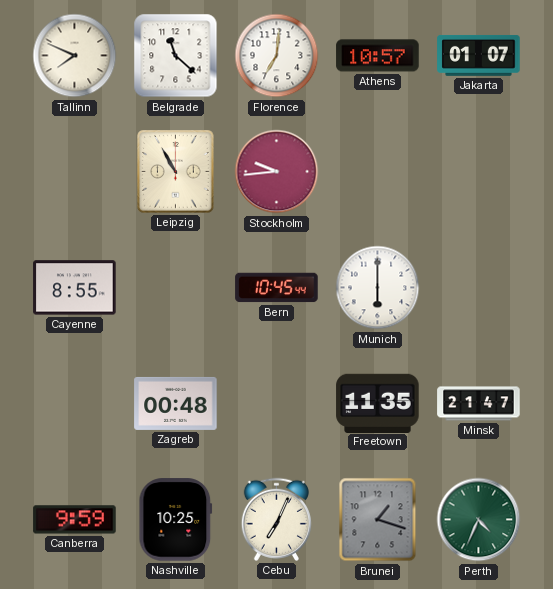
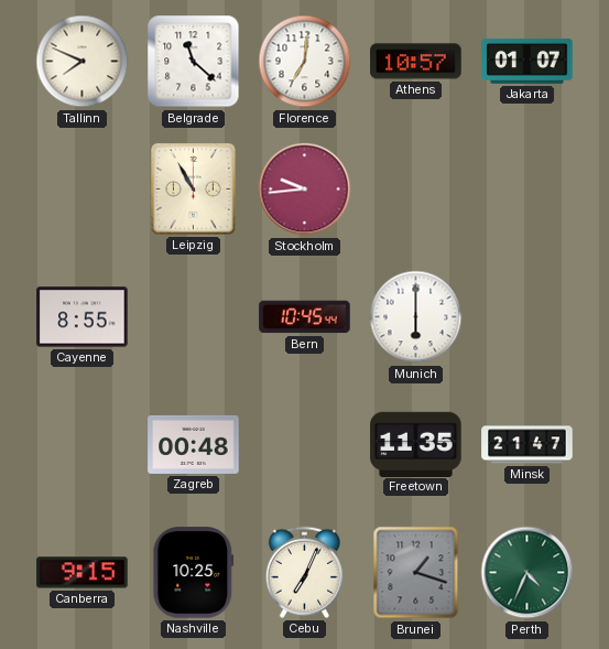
Canberra: 9:59 -> 9:15
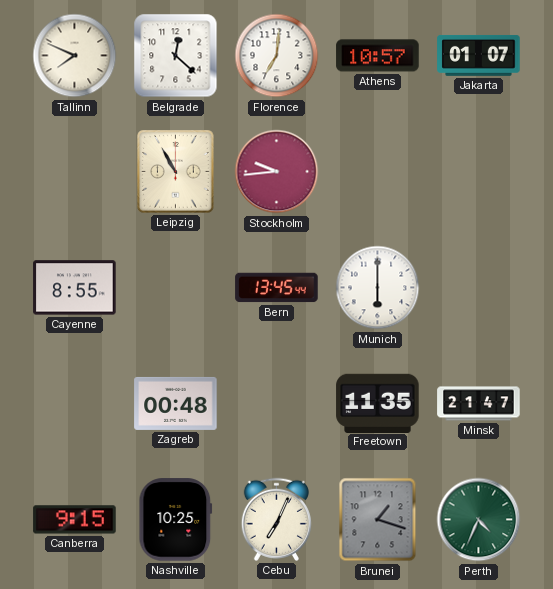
Belgrade: 11:22 -> 12:22
Bern: 10:45 -> 13:45
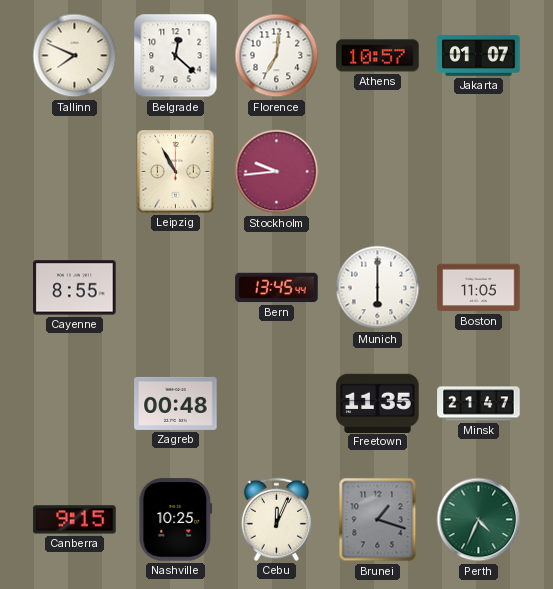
Boston: none -> 11:05
Cebu: 7:04 -> 12:04
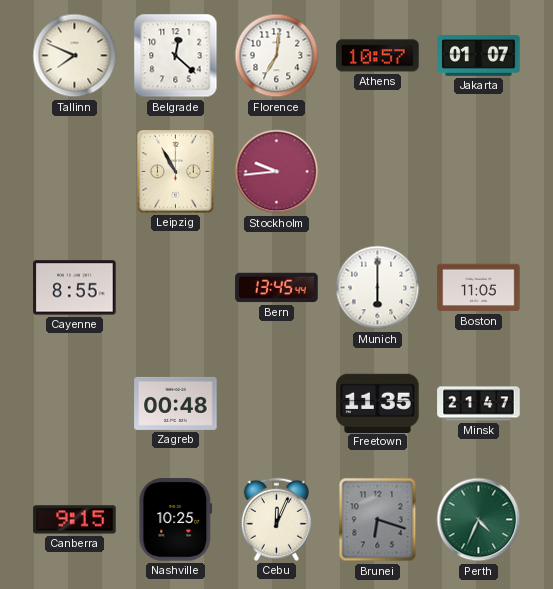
Brunei: 1:18 -> 6:18
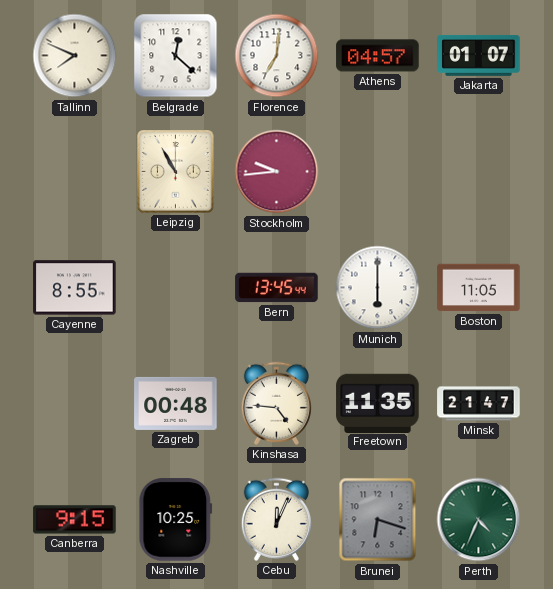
Athens: 10:57 -> 04:57
Kinshasa: none -> 4:46
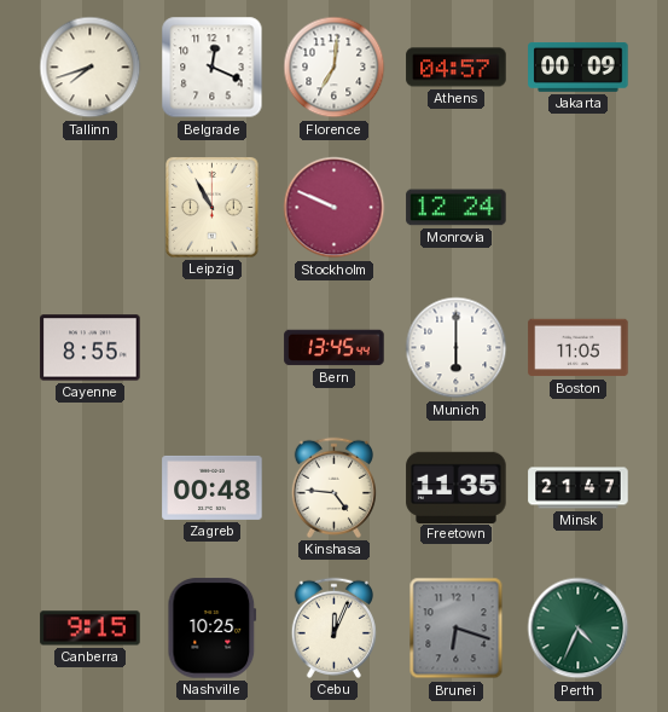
Tallinn: 7:49 -> 7:42
Belgrade: 12:22 -> 12:19
Jakarta: 01:07 -> 00:09
Stockholm: 9:44 -> 9:49
Monrovia: none -> 12:24
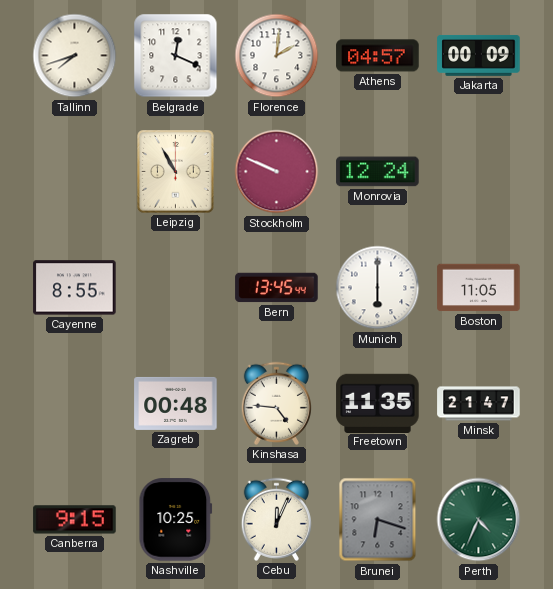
Florence: 7:01 -> 2:01
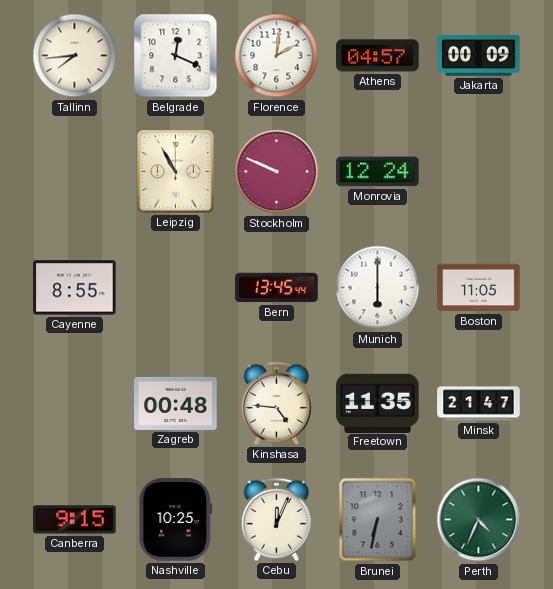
Tallinn: 7:42 -> 7:44
Brunei: 6:18 -> 6:32
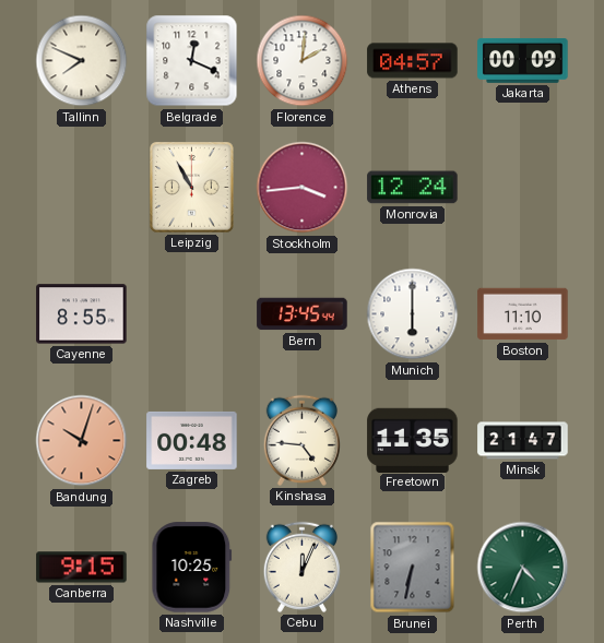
Tallinn: 7:44 -> 7:49
Stockholm: 9:49 -> 3:44
Boston: 11:05 -> 11:10
Bandung: none -> 10:03
